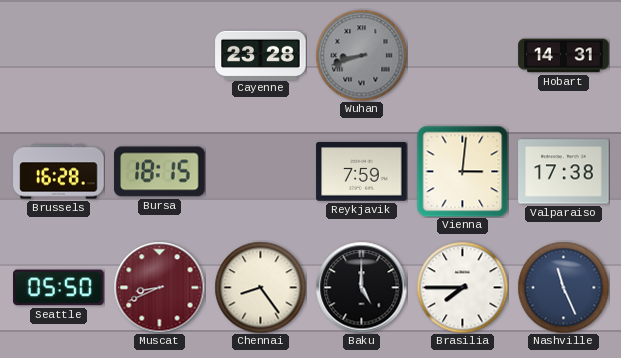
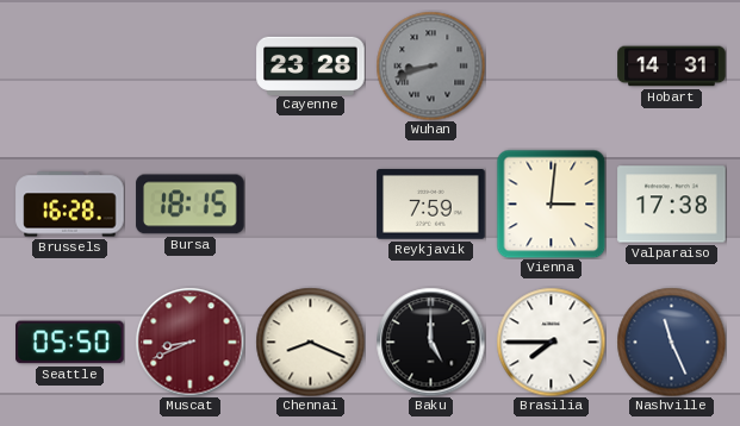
Chennai: 8:24 -> 8:19
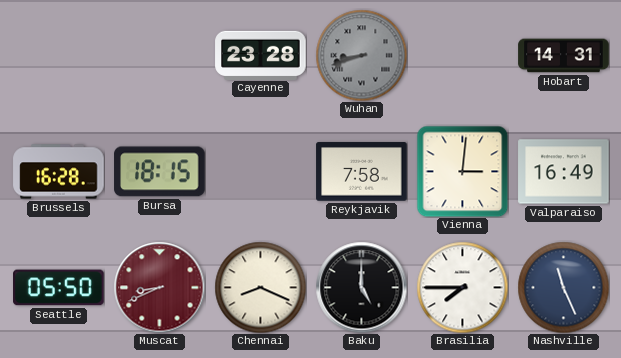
Reykjavik: 7:59 -> 7:58
Valparaiso: 17:38 -> 16:49
